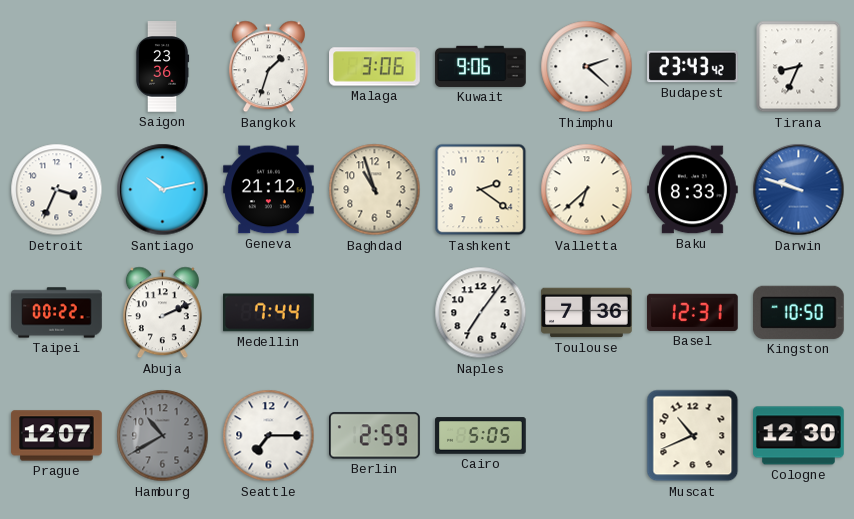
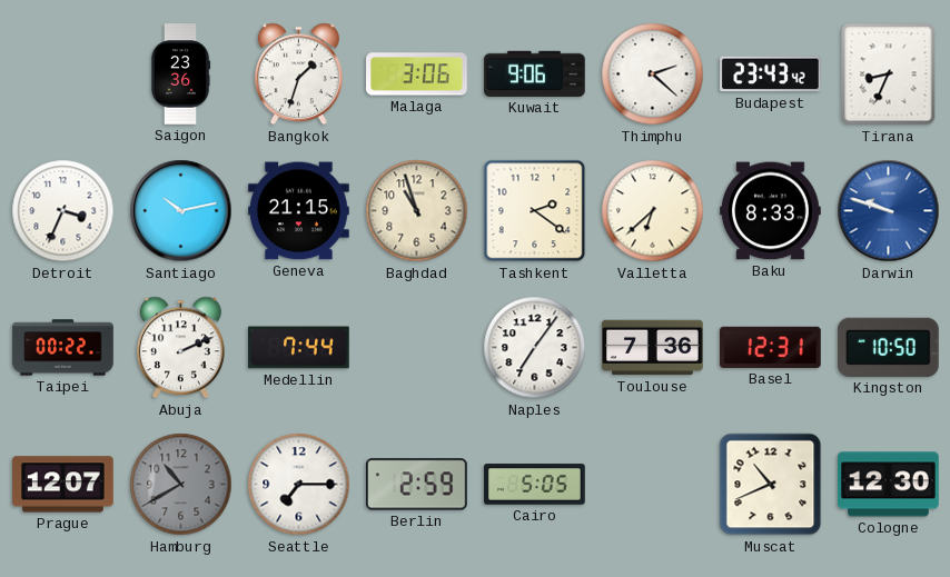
Geneva: 21:12 -> 21:15
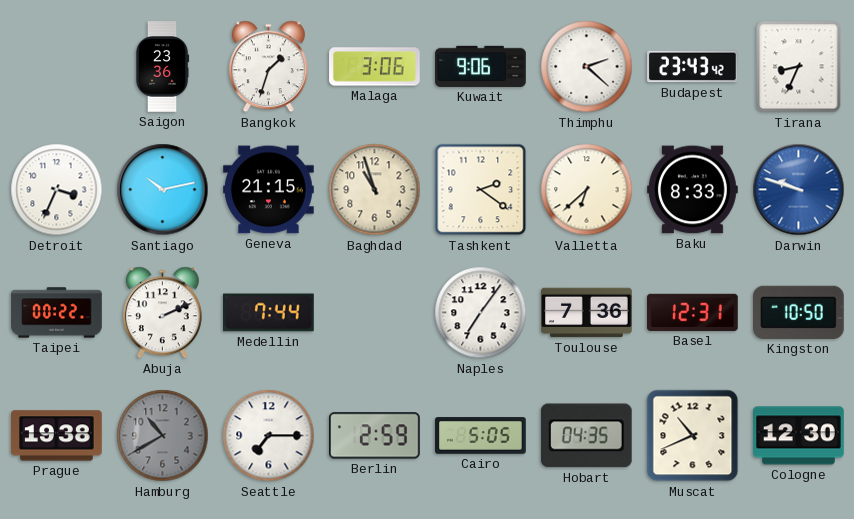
Prague: 12:07 -> 19:38
Hobart: none -> 04:35
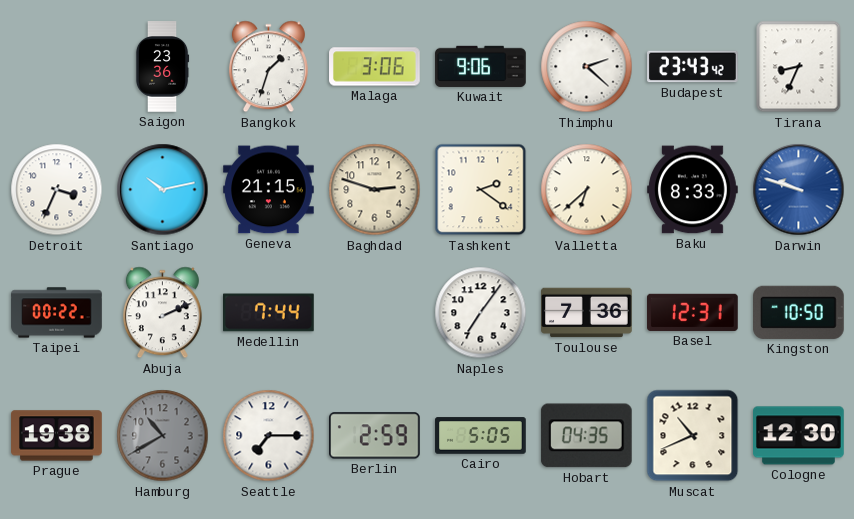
Baghdad: 10:57 -> 2:48
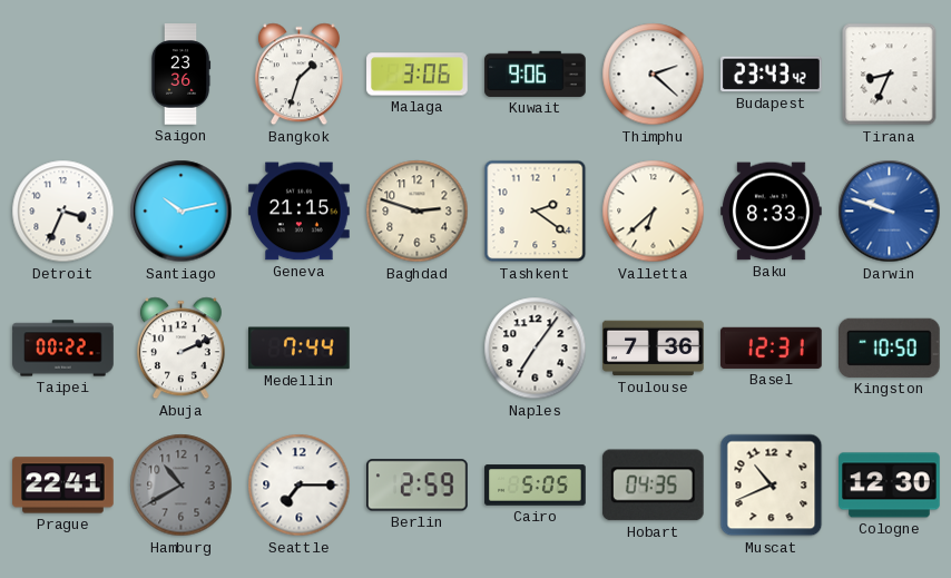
Prague: 19:38 -> 22:41
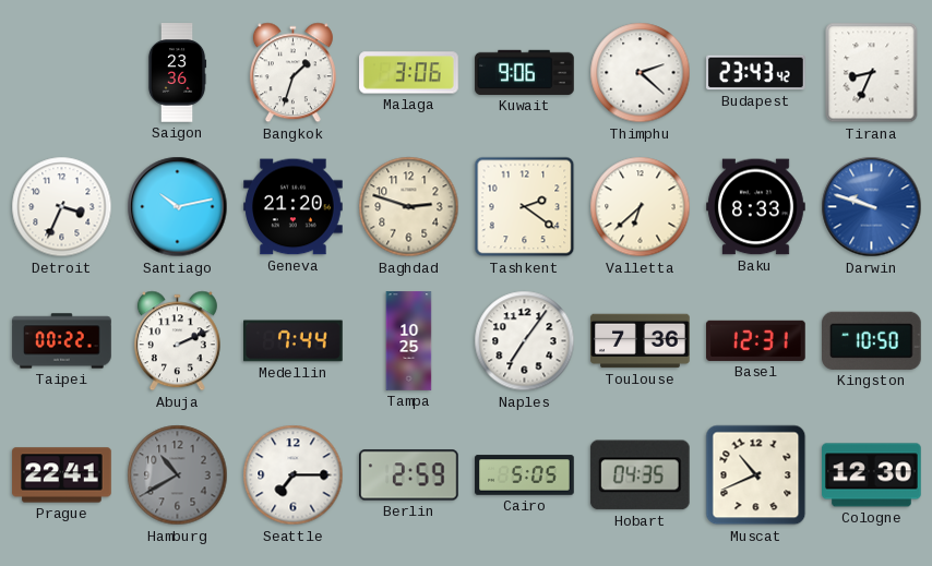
Geneva: 21:15 -> 21:20
Tampa: none -> 10:25
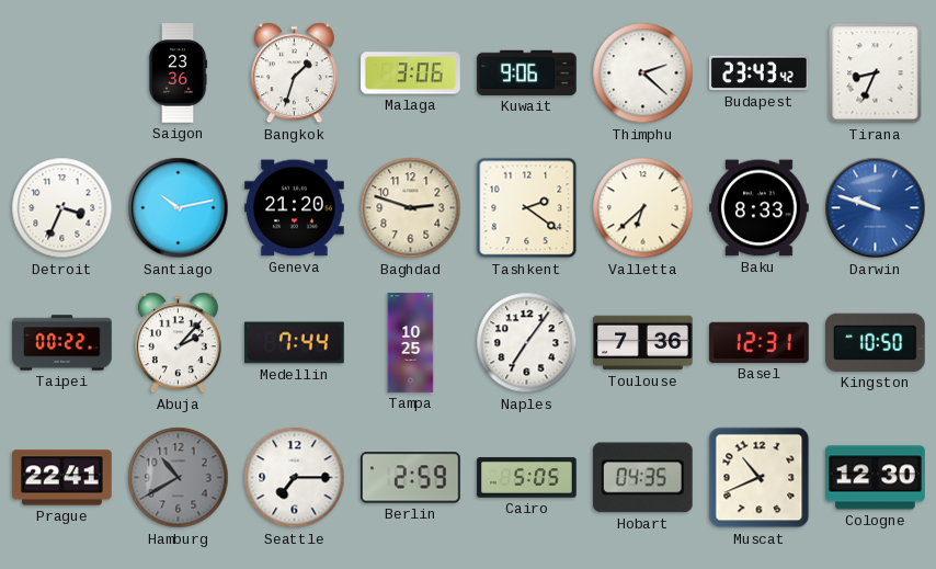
Abuja: 2:11 -> 2:07
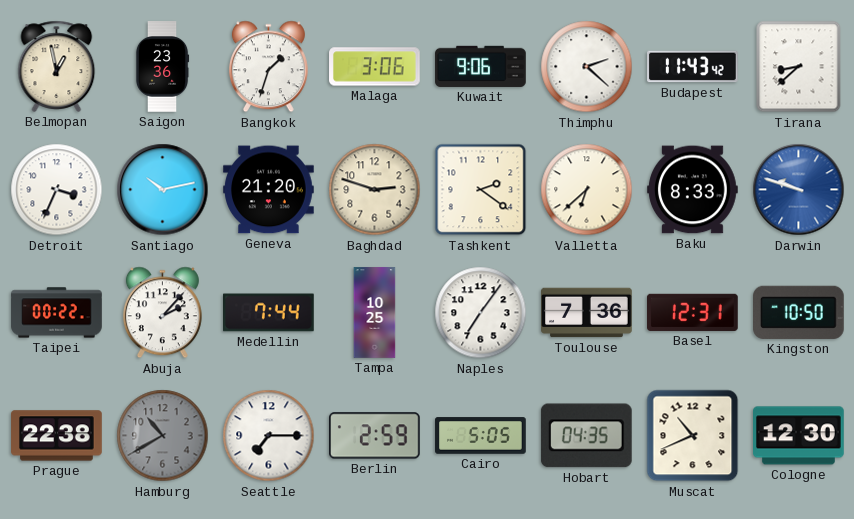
Belmopan: none -> 12:58
Budapest: 23:43 -> 11:43
Tirana: 8:34 -> 8:38
Prague: 22:41 -> 22:38
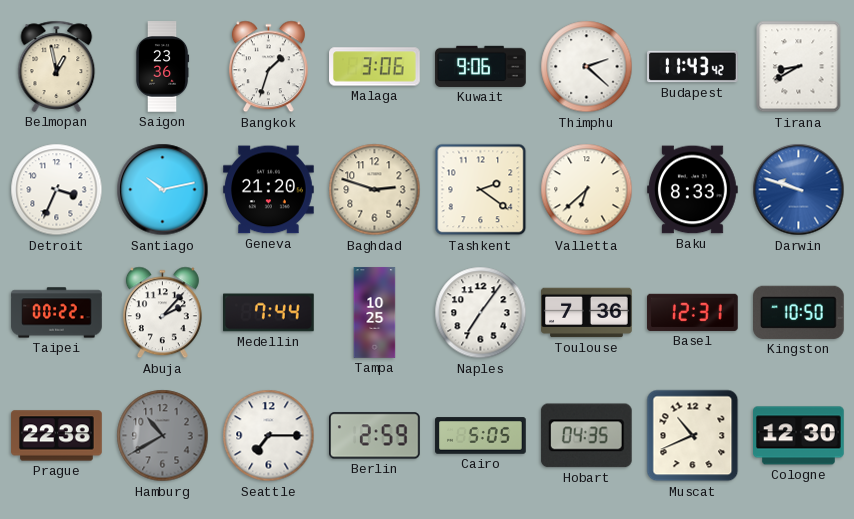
Tirana: 8:38 -> 8:40
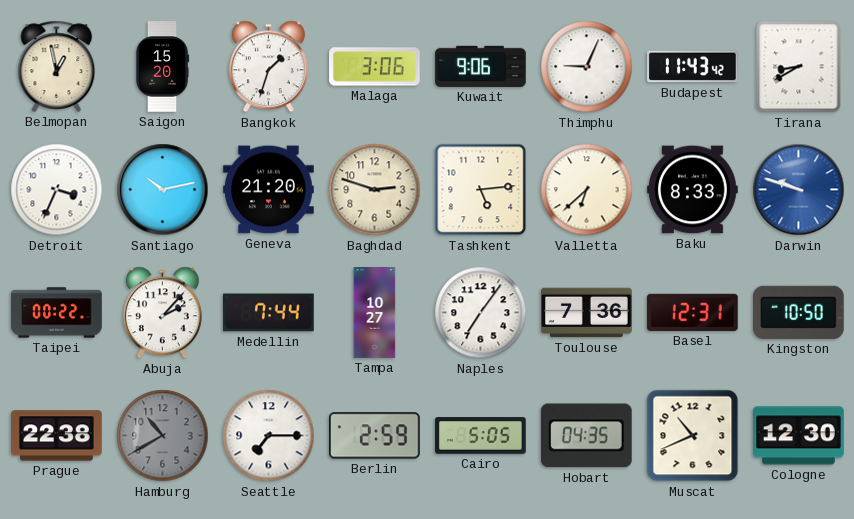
Saigon: 23:36 -> 15:20
Thimphu: 2:22 -> 9:04
Tashkent: 2:21 -> 5:14
Tampa: 10:25 -> 10:27
